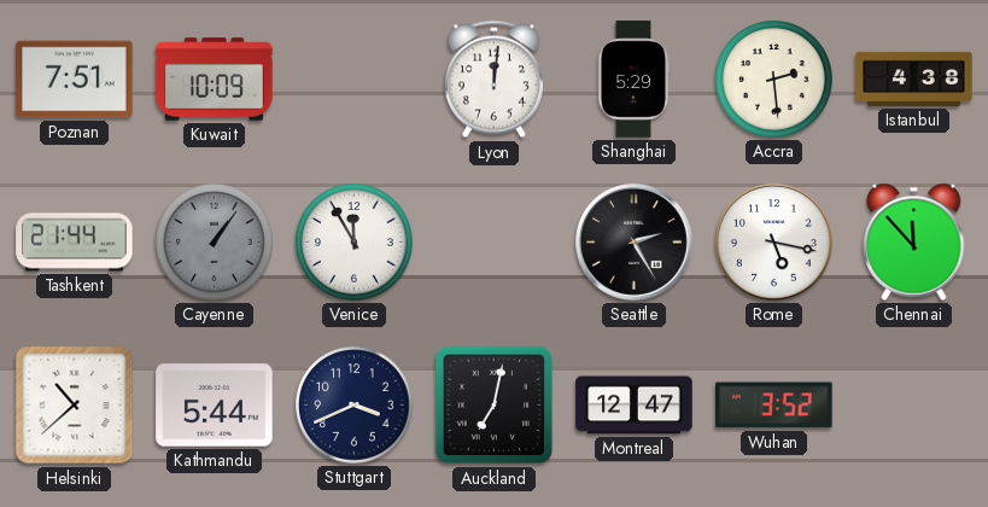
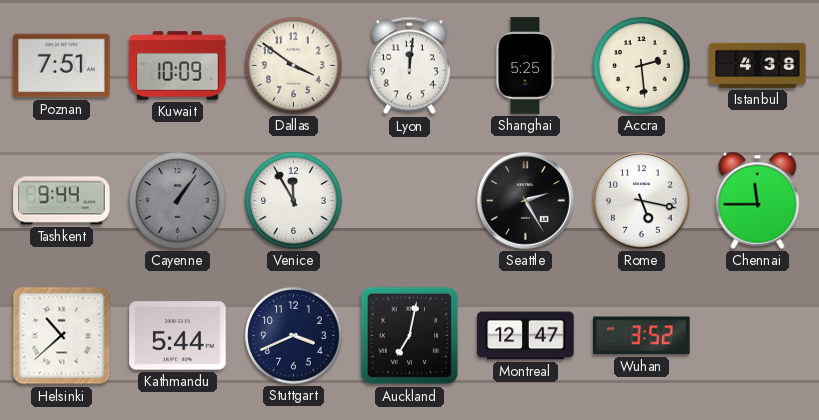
Dallas: none -> 3:51
Shanghai: 5:29 -> 5:25
Tashkent: 21:44 -> 9:44
Chennai: 11:53 -> 11:45
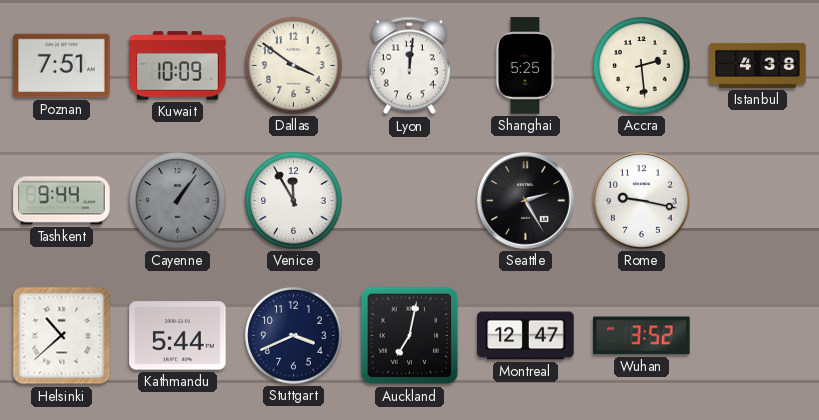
Rome: 5:17 -> 9:17
Chennai: 11:45 -> none
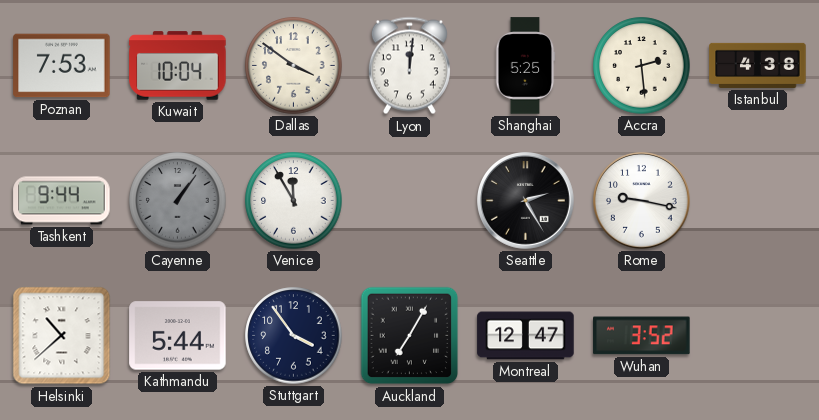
Poznan: 7:51 -> 7:53
Kuwait: 10:09 -> 10:04
Stuttgart: 3:41 -> 3:54
Auckland: 7:02 -> 7:05
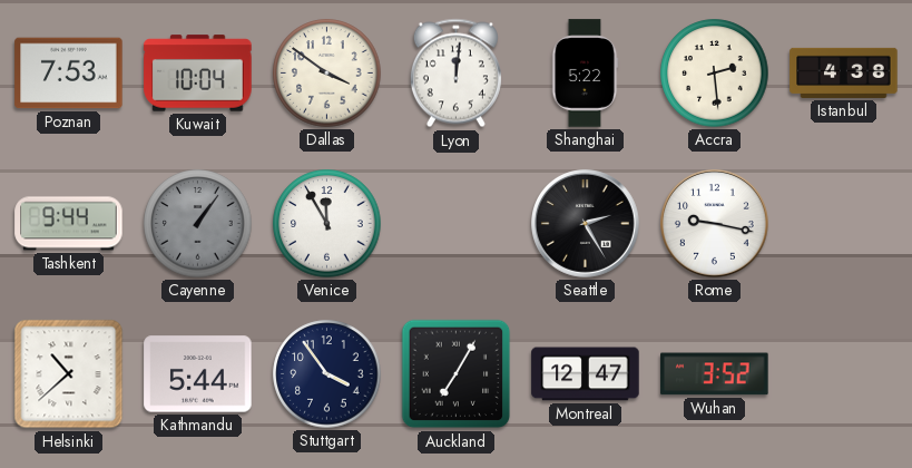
Shanghai: 5:25 -> 5:22
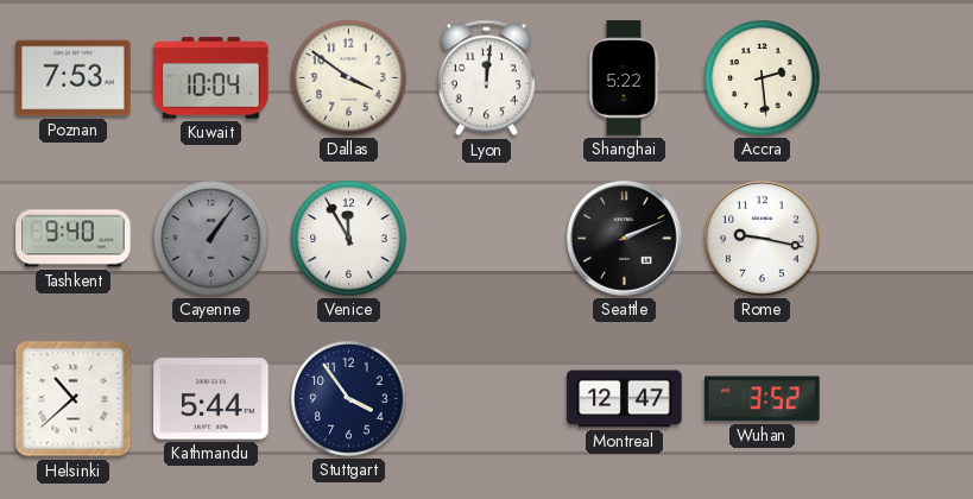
Istanbul: 4:38 -> none
Tashkent: 9:44 -> 9:40
Seattle: 2:25 -> 2:11
Auckland: 7:05 -> none
